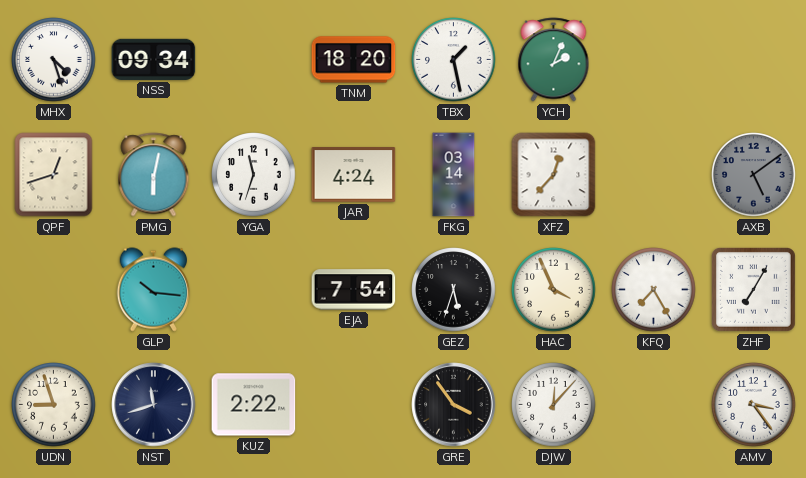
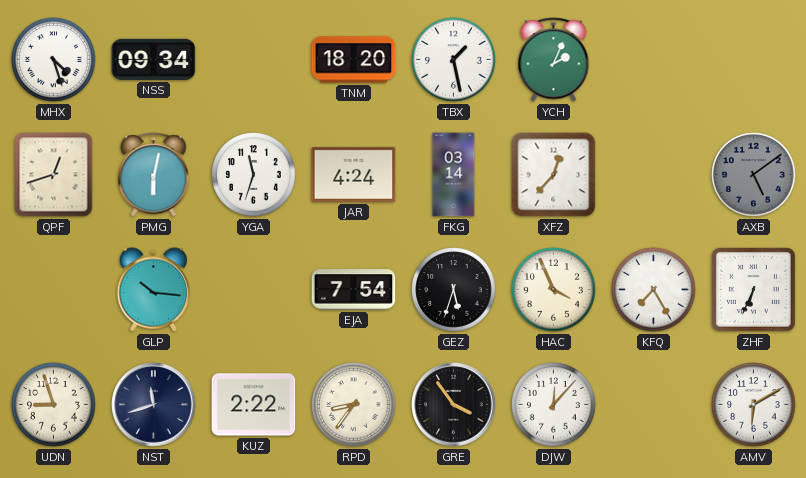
ZHF: 7:05 -> 6:34
RPD: none -> 8:36
AMV: 3:24 -> 6:10
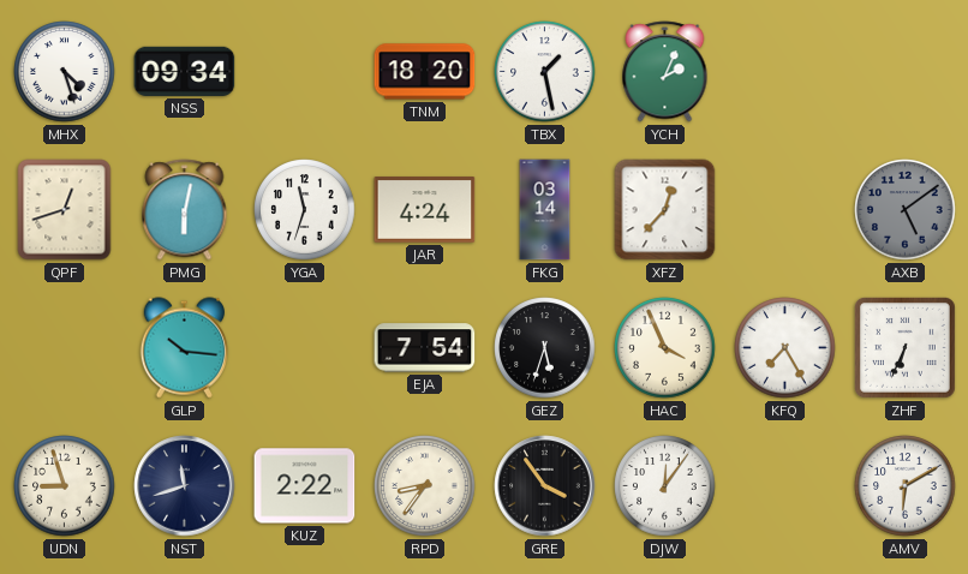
DJW: 12:07 -> 12:06
